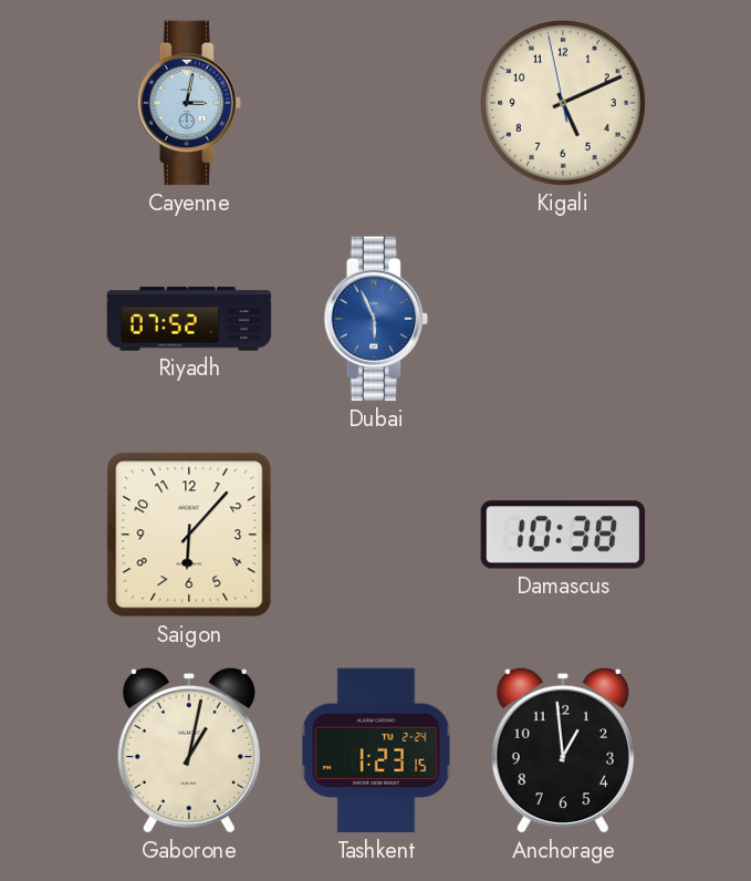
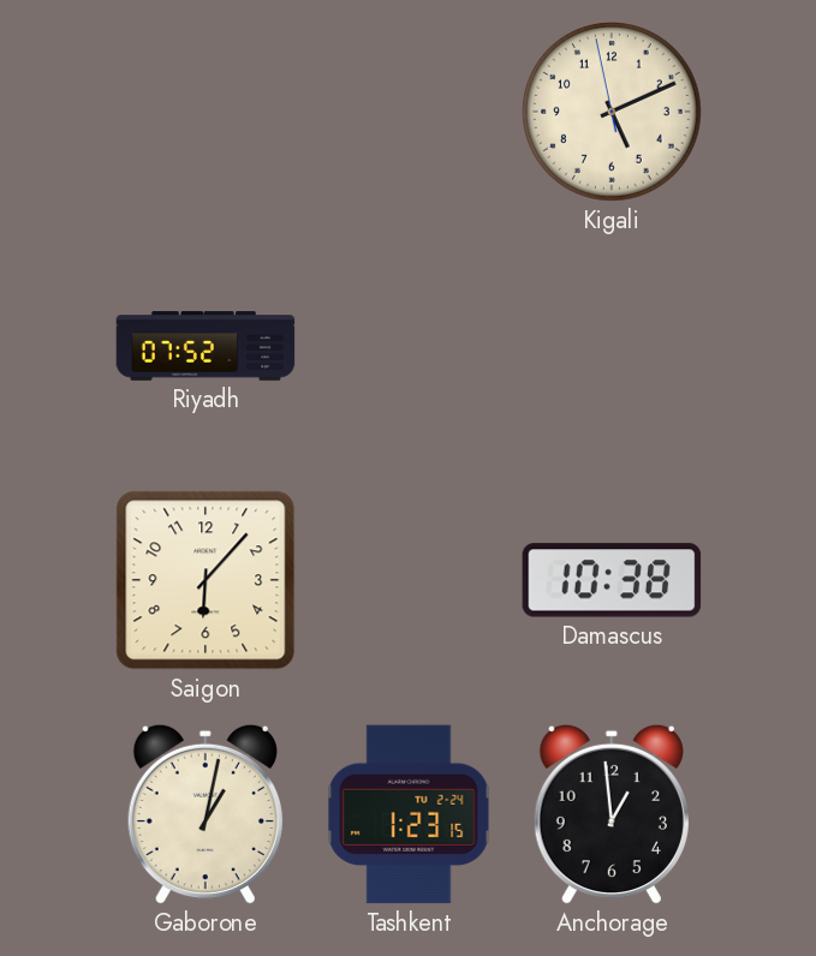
Cayenne: 3:02 -> none
Dubai: 5:56 -> none
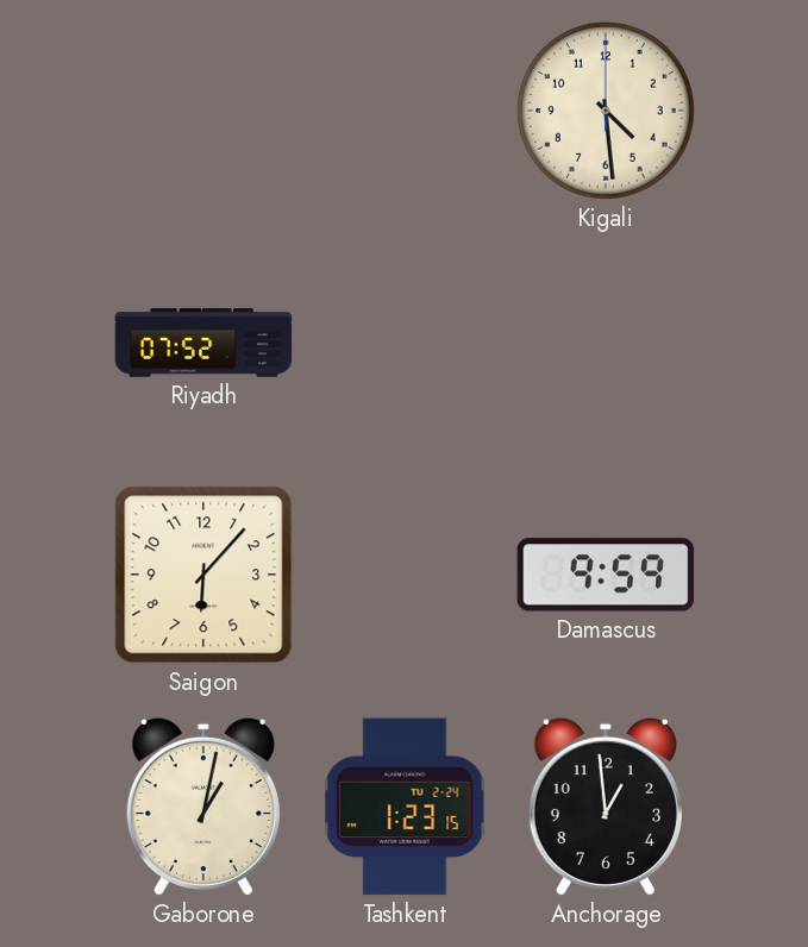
Kigali: 5:10 -> 4:29
Damascus: 10:38 -> 9:59
